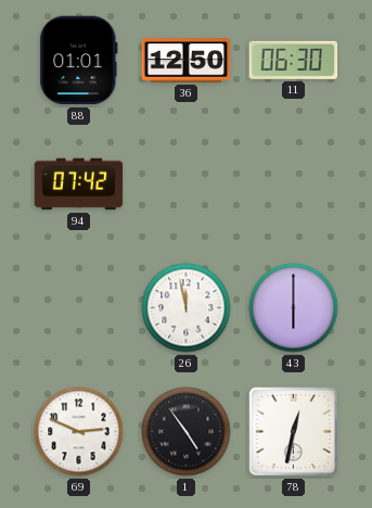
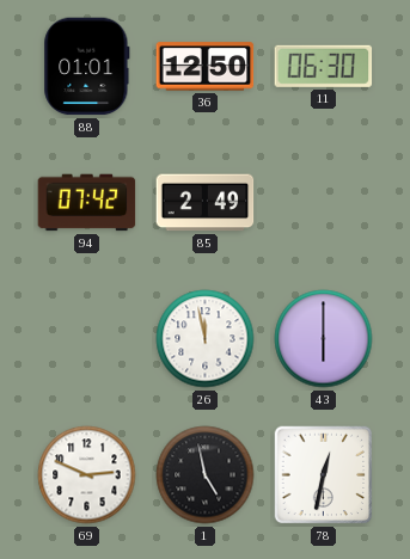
85: none -> 2:49
1: 4:54 -> 4:58
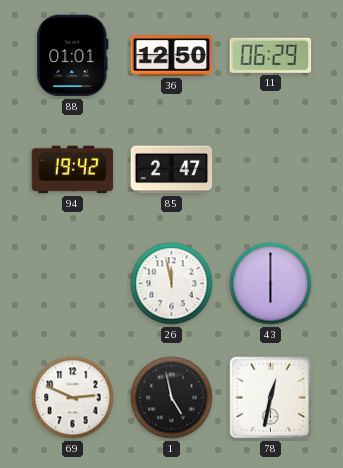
11: 06:30 -> 06:29
94: 07:42 -> 19:42
85: 2:49 -> 2:47
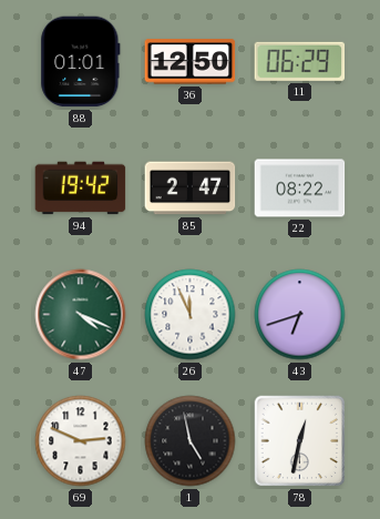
22: none -> 08:22
47: none -> 4:19
26: 11:58 -> 11:56
43: 6:00 -> 6:42
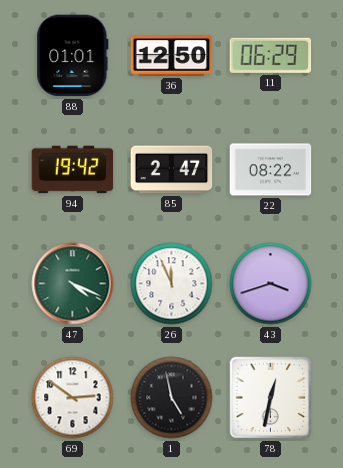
43: 6:42 -> 3:42
69: 2:49 -> 2:51
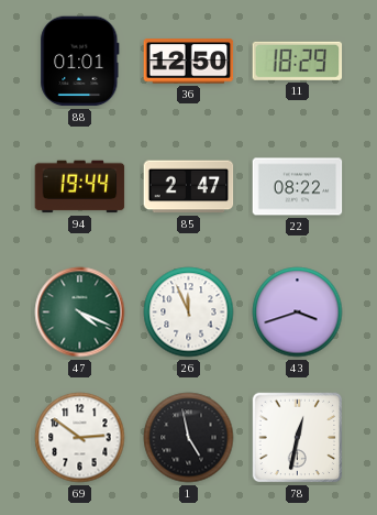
11: 06:29 -> 18:29
94: 19:42 -> 19:44
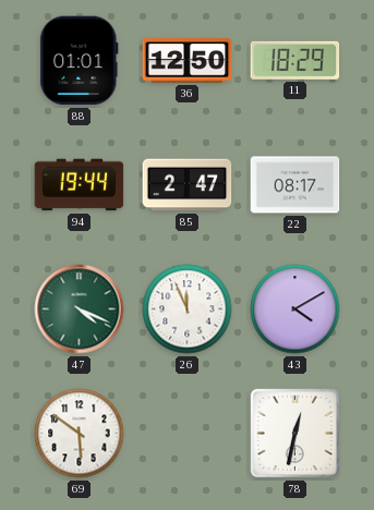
22: 08:22 -> 08:17
43: 3:42 -> 4:10
69: 2:51 -> 5:51
1: 4:58 -> none
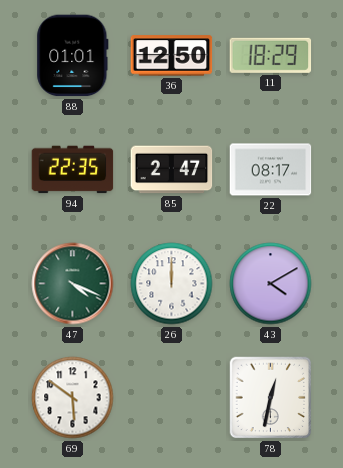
94: 19:44 -> 22:35
26: 11:56 -> 12:00
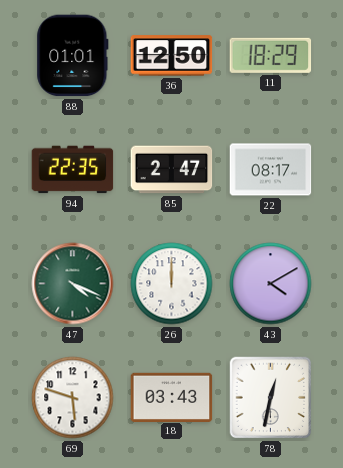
69: 5:51 -> 5:48
18: none -> 03:43
